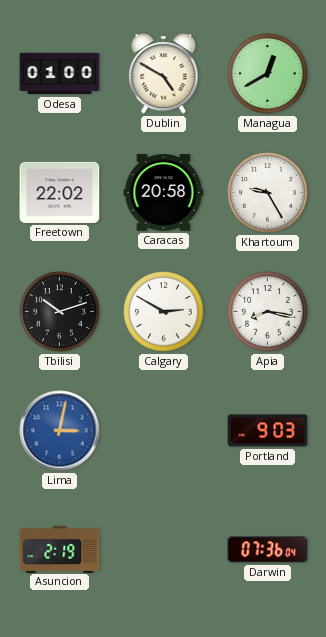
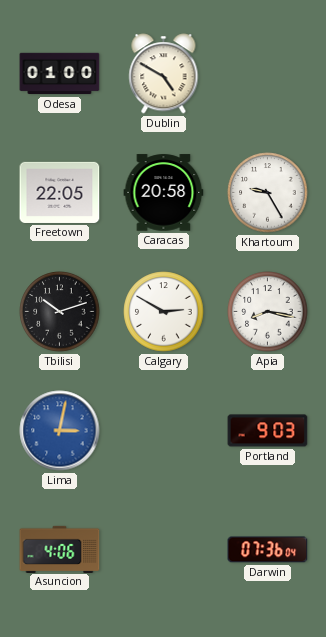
Managua: 12:40 -> none
Freetown: 22:02 -> 22:05
Asuncion: 2:19 -> 4:06
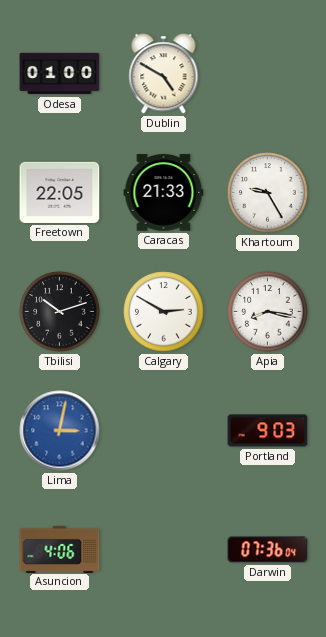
Caracas: 20:58 -> 21:33
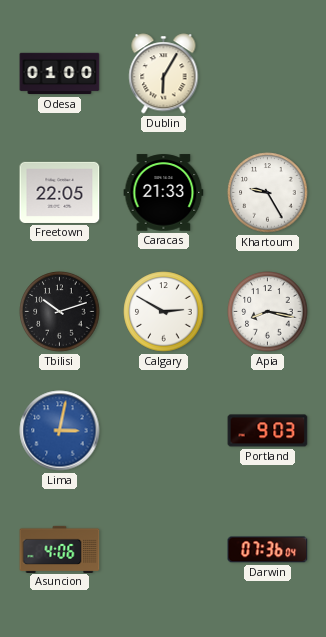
Dublin: 4:50 -> 6:05
